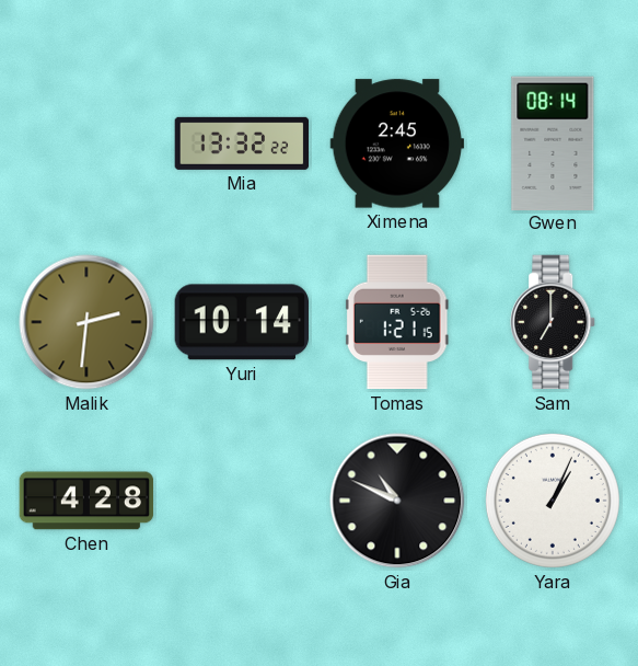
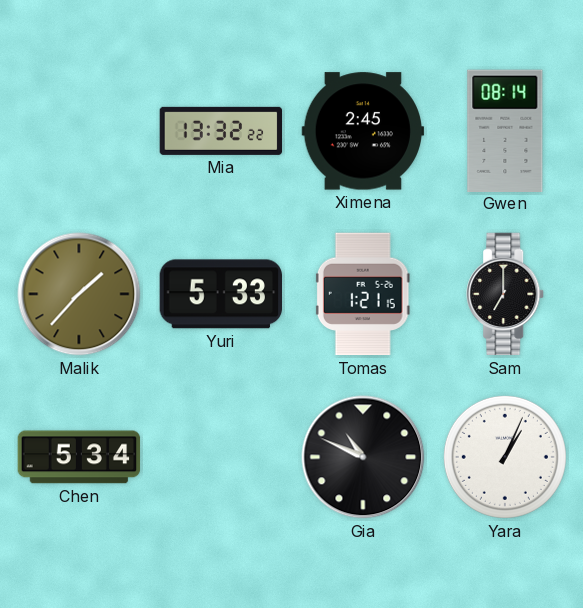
Malik: 2:31 -> 1:37
Yuri: 10:14 -> 5:33
Chen: 4:28 -> 5:34
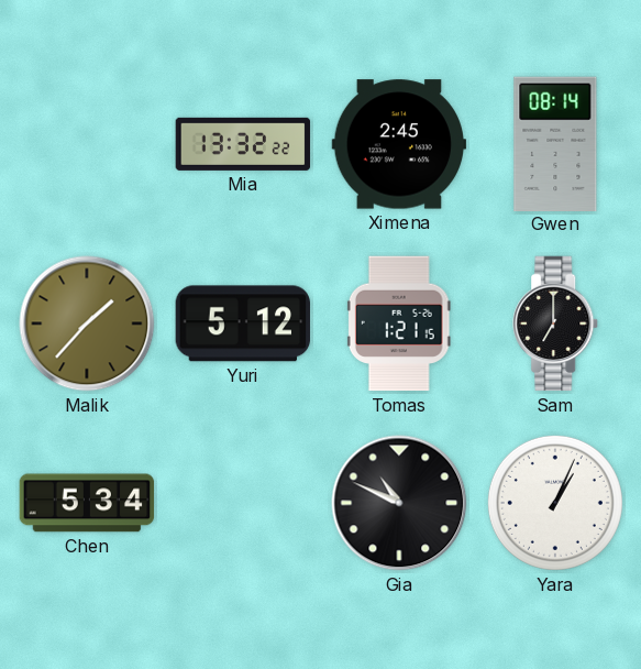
Yuri: 5:33 -> 5:12
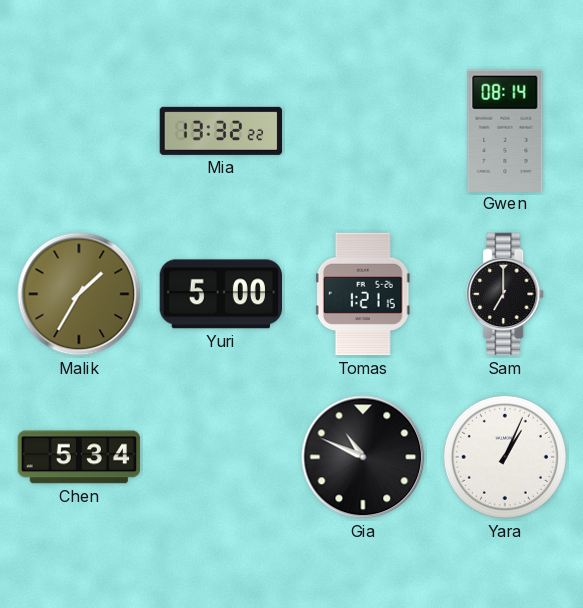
Ximena: 2:45 -> none
Malik: 1:37 -> 1:35
Yuri: 5:12 -> 5:00
